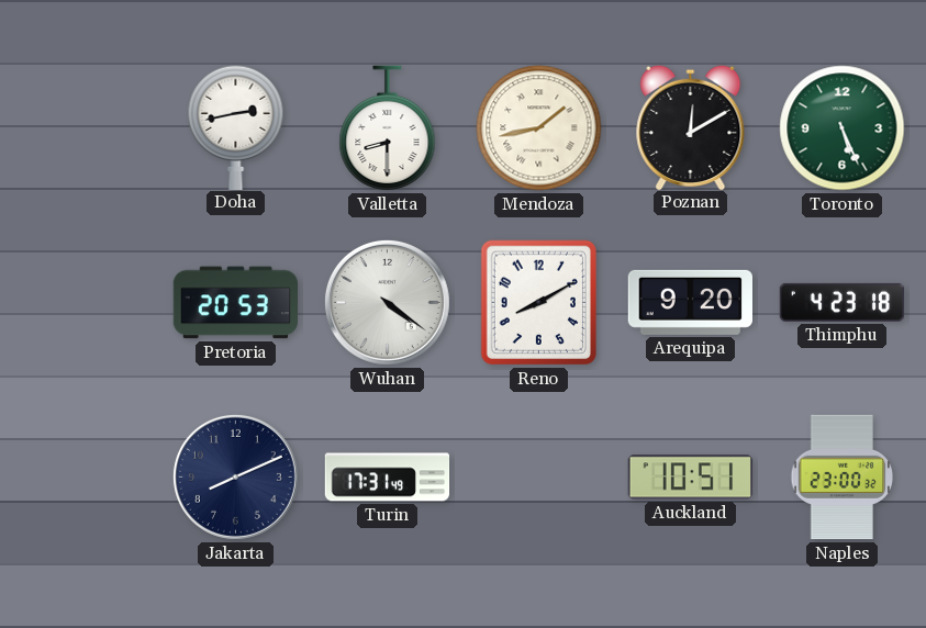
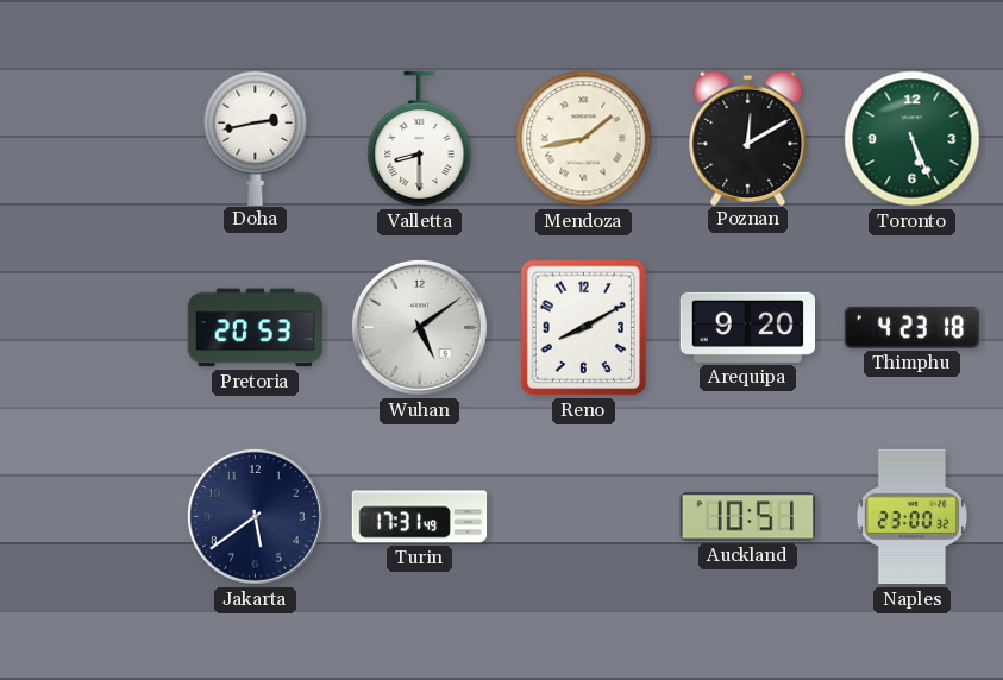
Wuhan: 4:21 -> 5:09
Jakarta: 8:11 -> 5:39
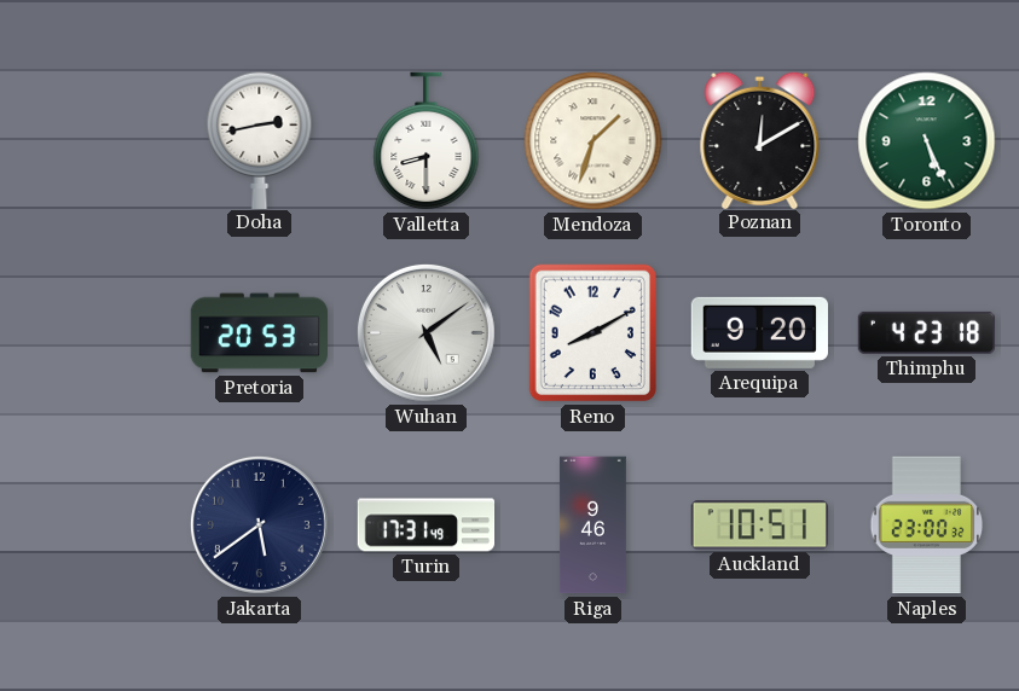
Mendoza: 1:43 -> 1:33
Riga: none -> 9:46
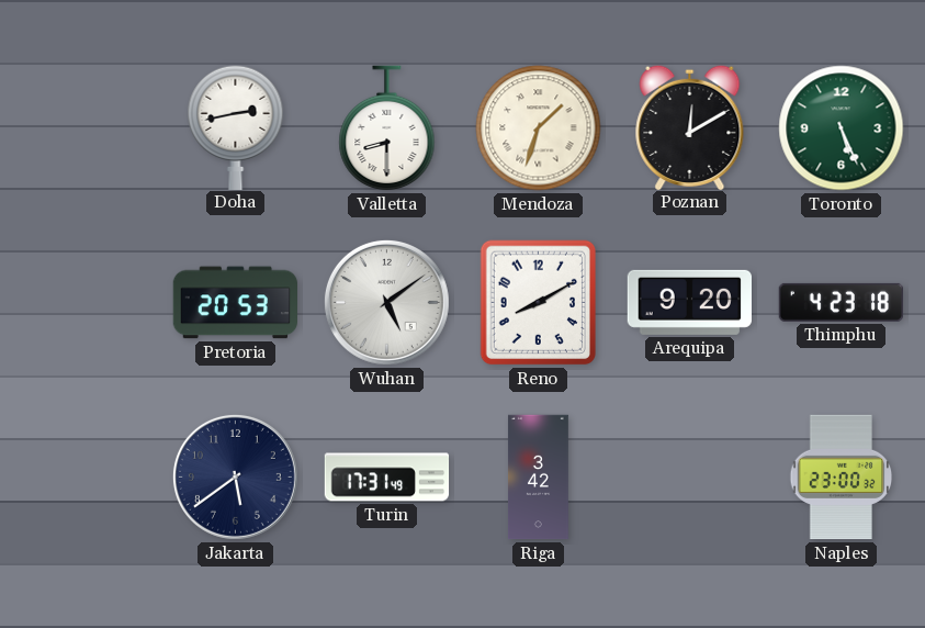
Riga: 9:46 -> 3:42
Auckland: 10:51 -> none
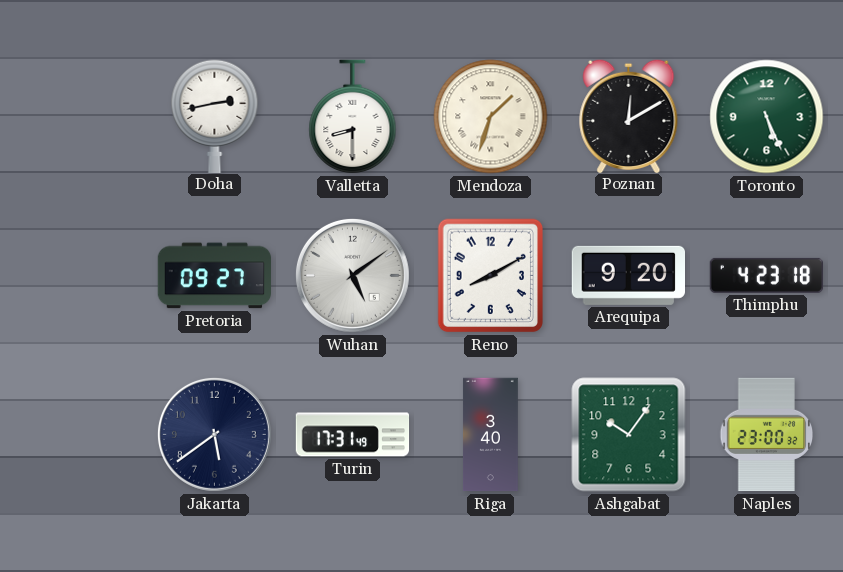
Pretoria: 20:53 -> 09:27
Riga: 3:42 -> 3:40
Ashgabat: none -> 10:06
